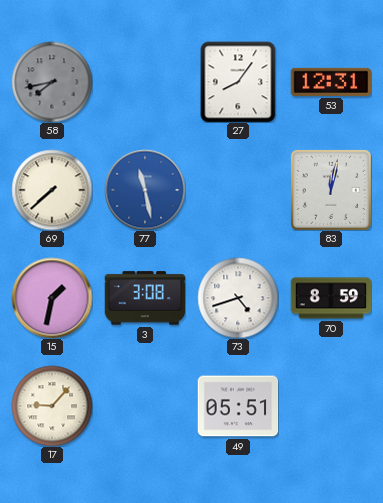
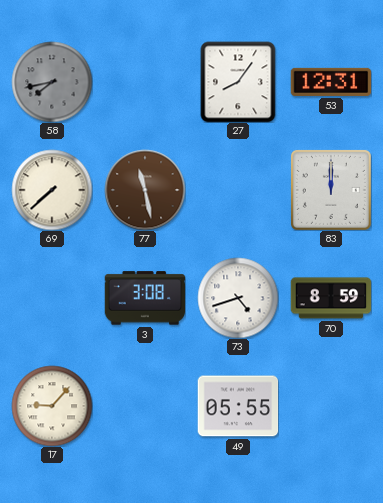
77 dial: blue -> brown
83: 12:02 -> 12:00
15: 1:32 -> none
49: 05:51 -> 05:55
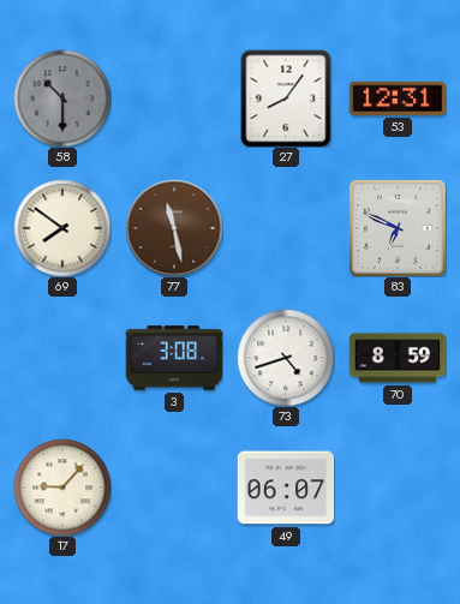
58: 7:43 -> 10:30
69: 7:38 -> 7:51
83: 12:00 -> 6:49
49: 05:55 -> 06:07
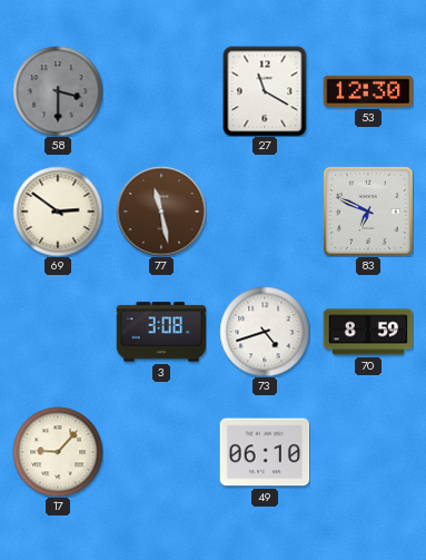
58: 10:30 -> 3:30
27: 8:06 -> 11:20
53: 12:31 -> 12:30
69: 7:51 -> 2:51
49: 06:07 -> 06:10
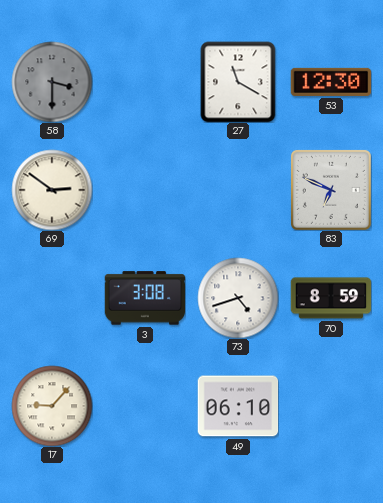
77: 11:28 -> none
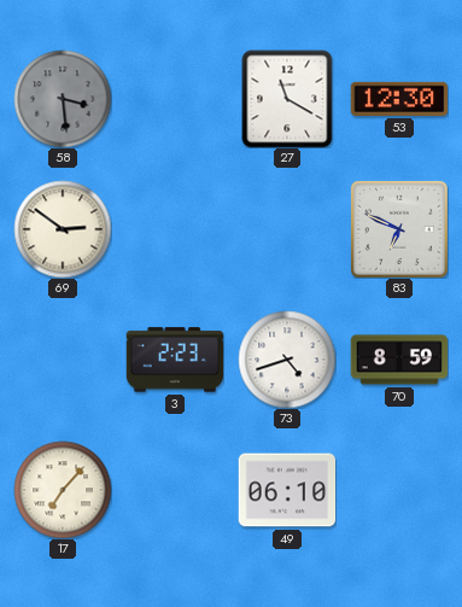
58: 3:30 -> 3:29
3: 3:08 -> 2:23
17: 9:07 -> 7:07
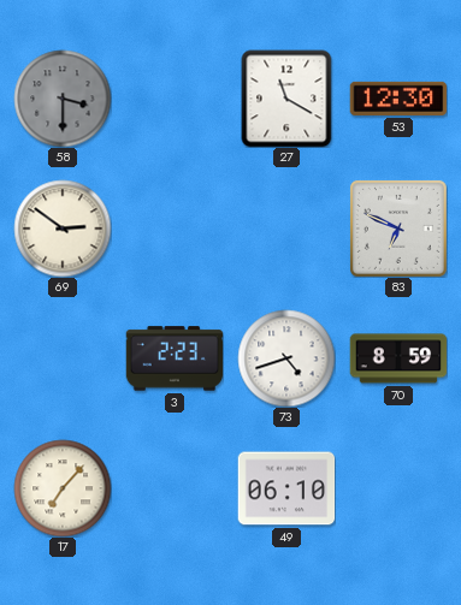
58: 3:29 -> 3:30
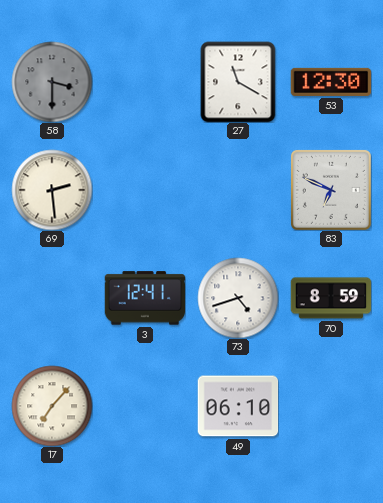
69: 2:51 -> 2:29
3: 2:23 -> 12:41
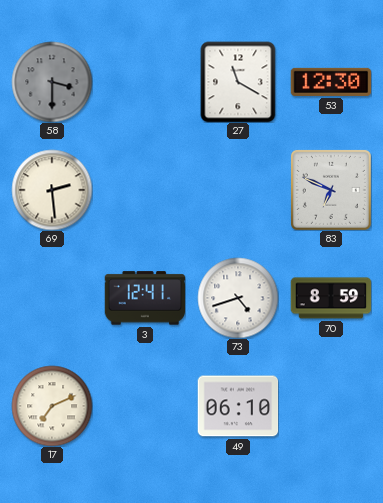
17: 7:07 -> 7:11
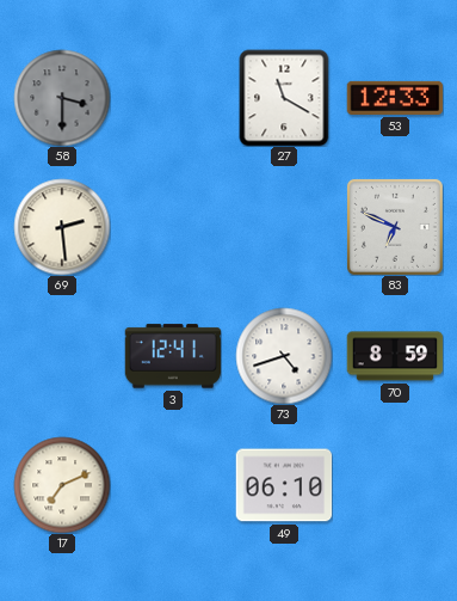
53: 12:30 -> 12:33
